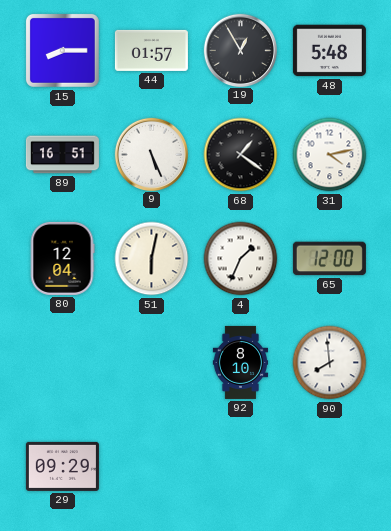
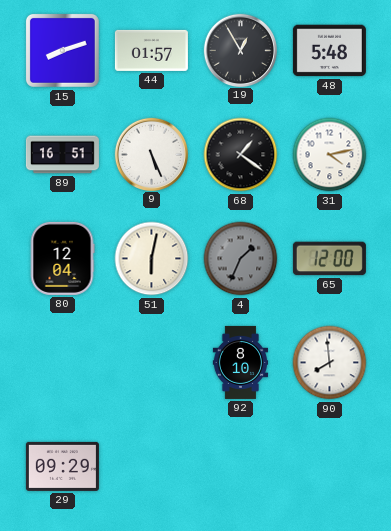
15: 8:15 -> 8:12
4 dial: white -> grey
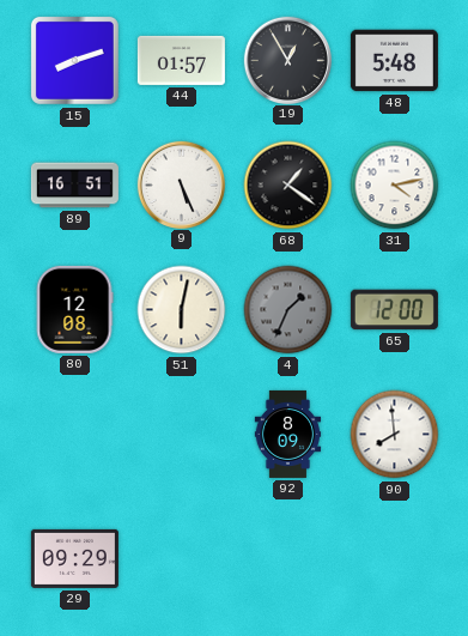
80: 12:04 -> 12:08
92: 8:10 -> 8:09
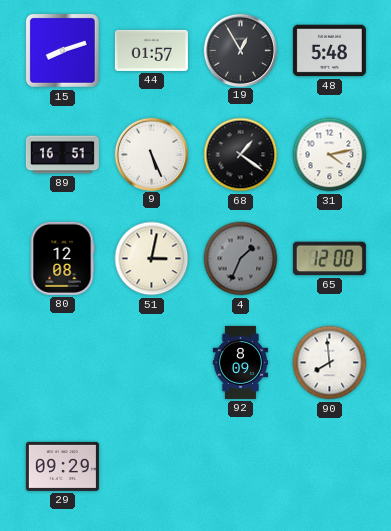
51: 6:02 -> 3:02
